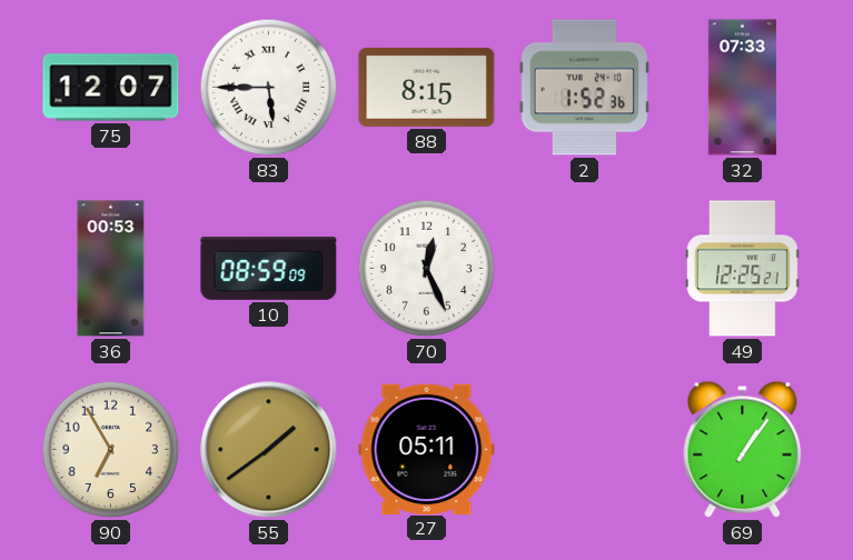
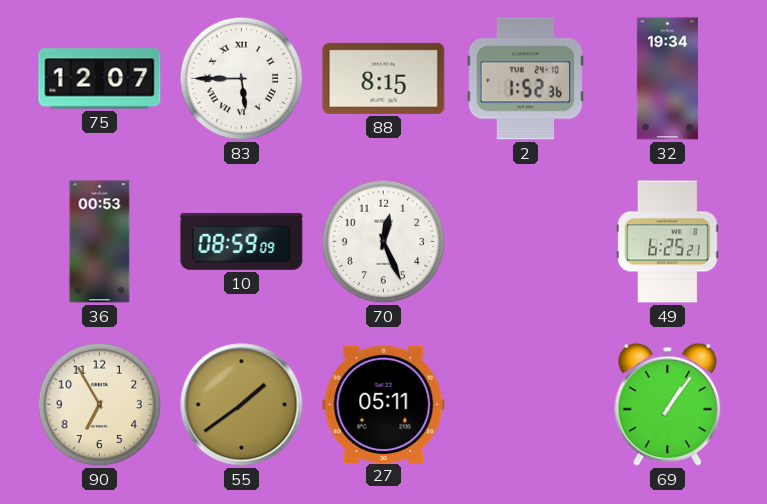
32: 07:33 -> 19:34
49: 12:25 -> 6:25
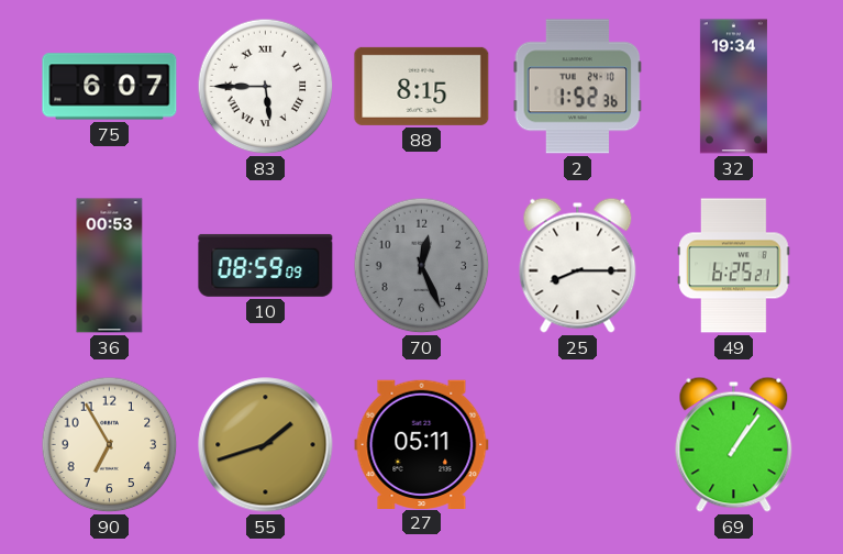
75: 12:07 -> 6:07
70 dial: white -> grey
25: none -> 8:15
55: 1:39 -> 1:42
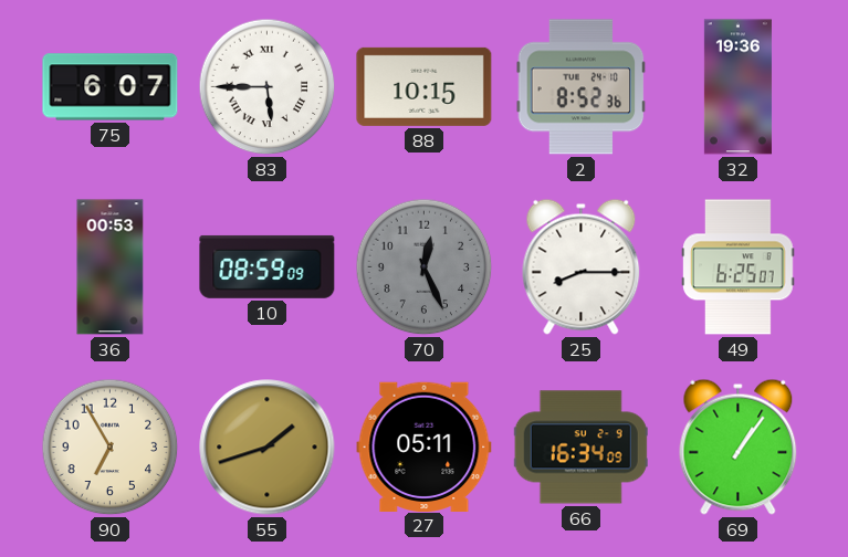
88: 8:15 -> 10:15
2: 1:52 -> 8:52
32: 19:34 -> 19:36
49: 6:25:21 -> 6:25:07
66: none -> 16:34
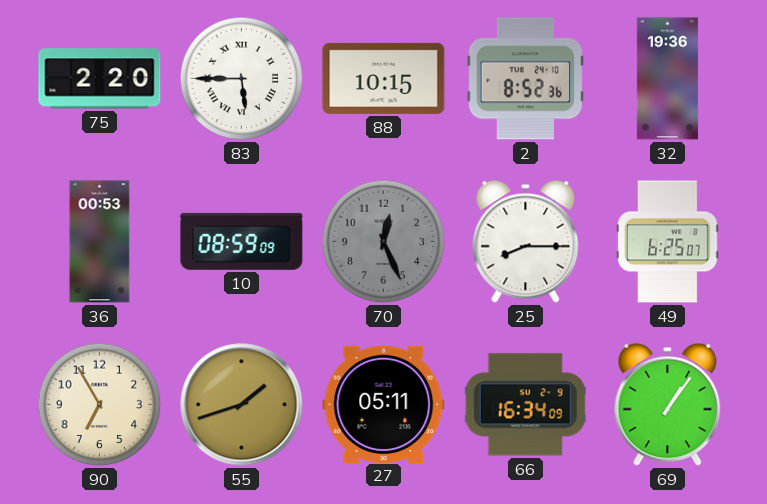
75: 6:07 -> 2:20
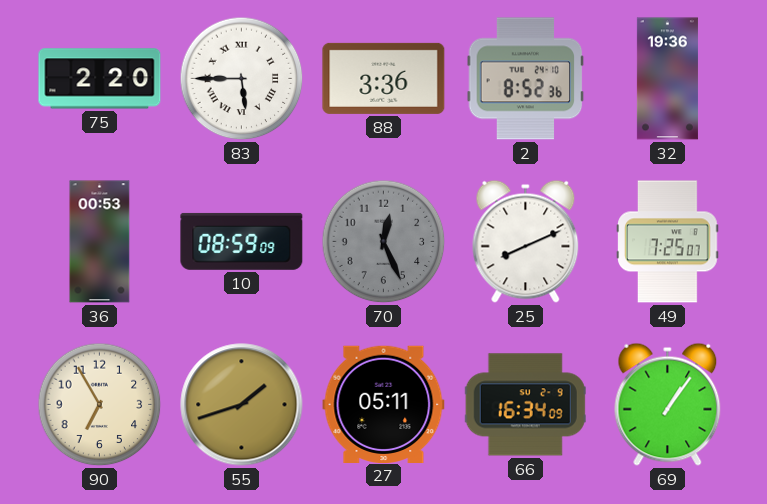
88: 10:15 -> 3:36
25: 8:15 -> 8:11
49: 6:25 -> 7:25
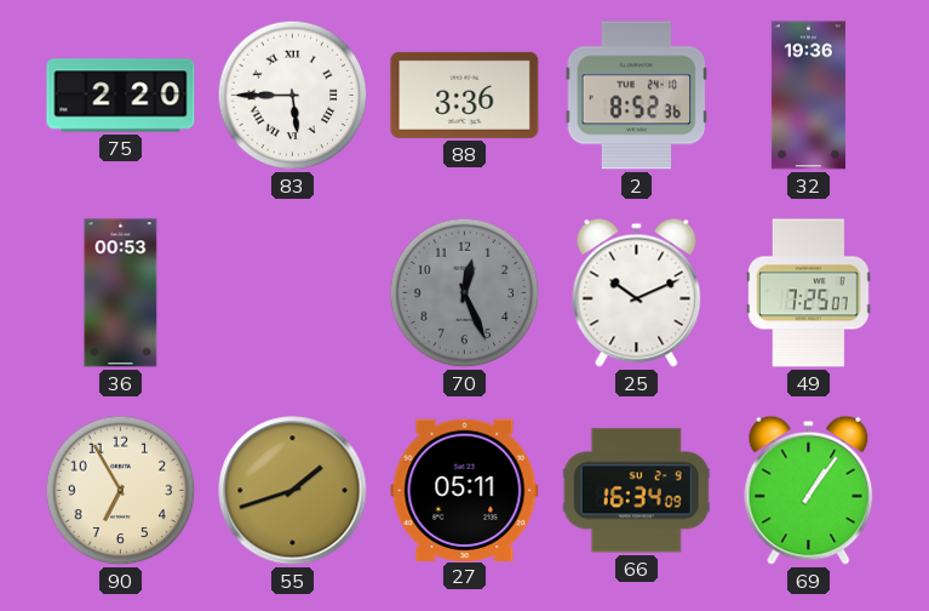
10: 08:59 -> none
25: 8:11 -> 10:11
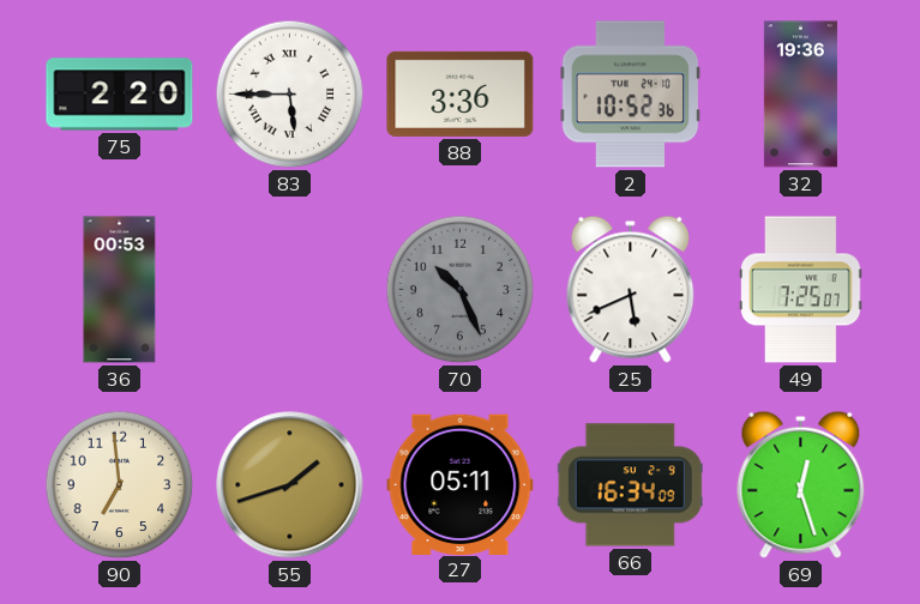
2: 8:52 -> 10:52
70: 12:26 -> 10:26
25: 10:11 -> 5:41
90: 6:55 -> 6:59
69: 1:06 -> 12:27
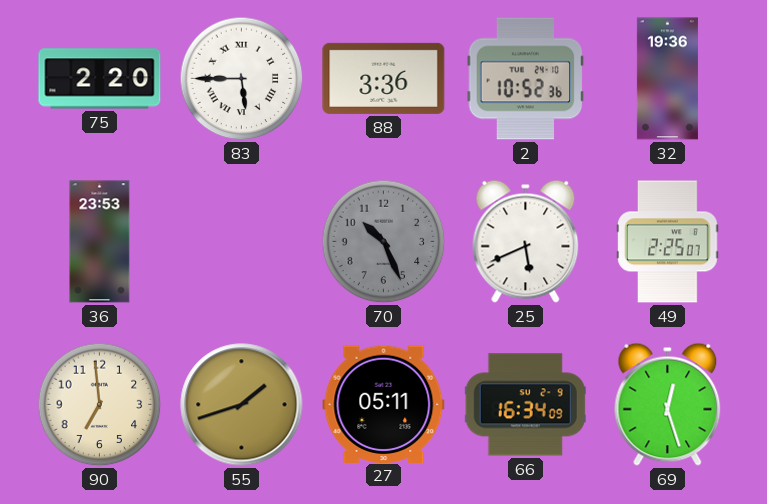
36: 00:53 -> 23:53
49: 7:25 -> 2:25
